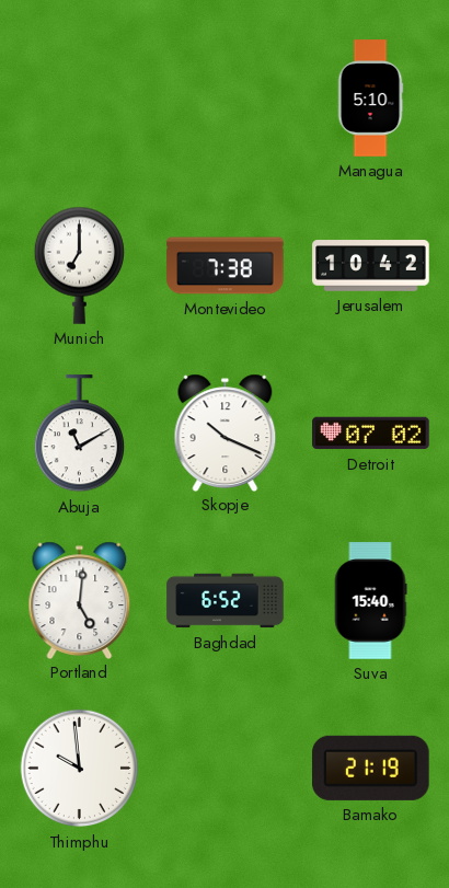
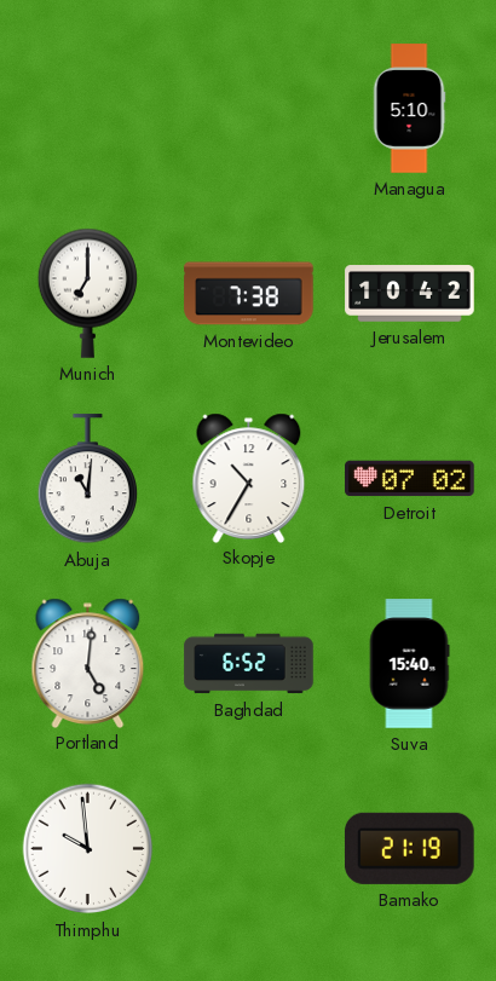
Abuja: 11:10 -> 11:01
Skopje: 10:19 -> 10:35
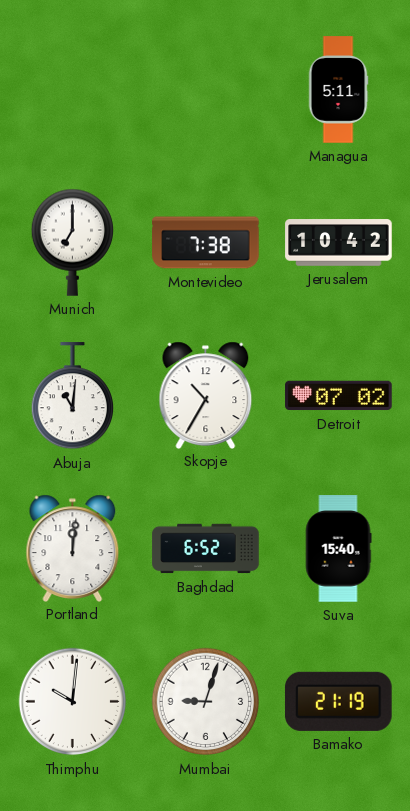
Managua: 5:10 -> 5:11
Portland: 5:01 -> 12:01
Thimphu: 9:59 -> 10:01
Mumbai: none -> 9:03
